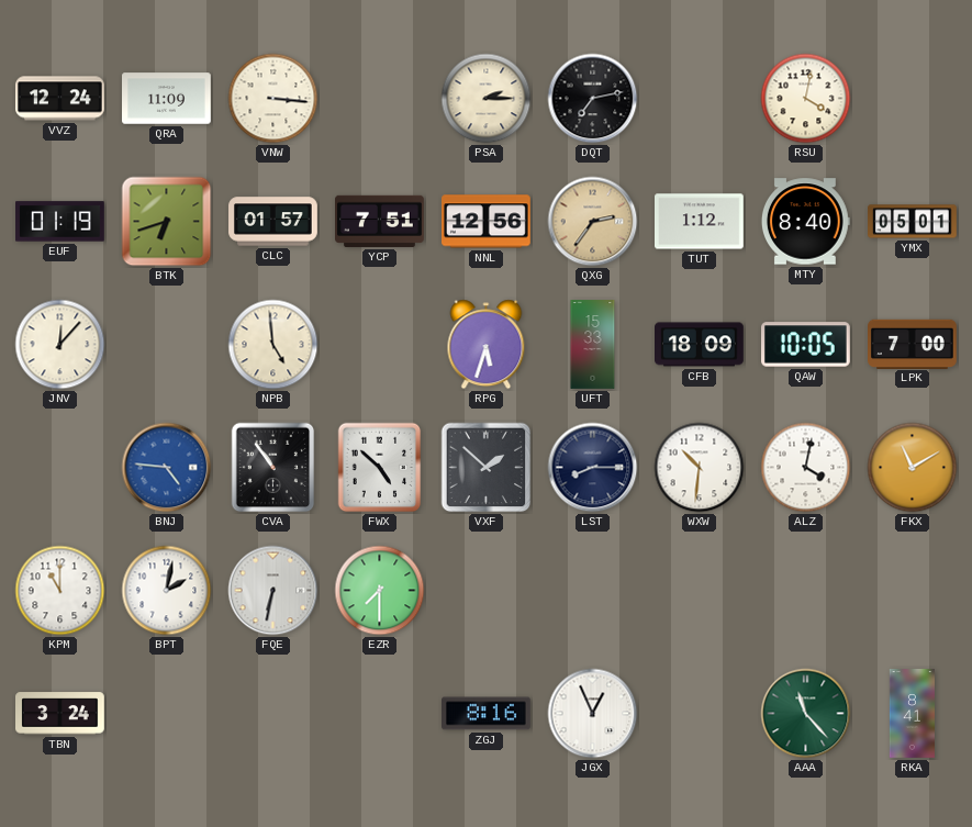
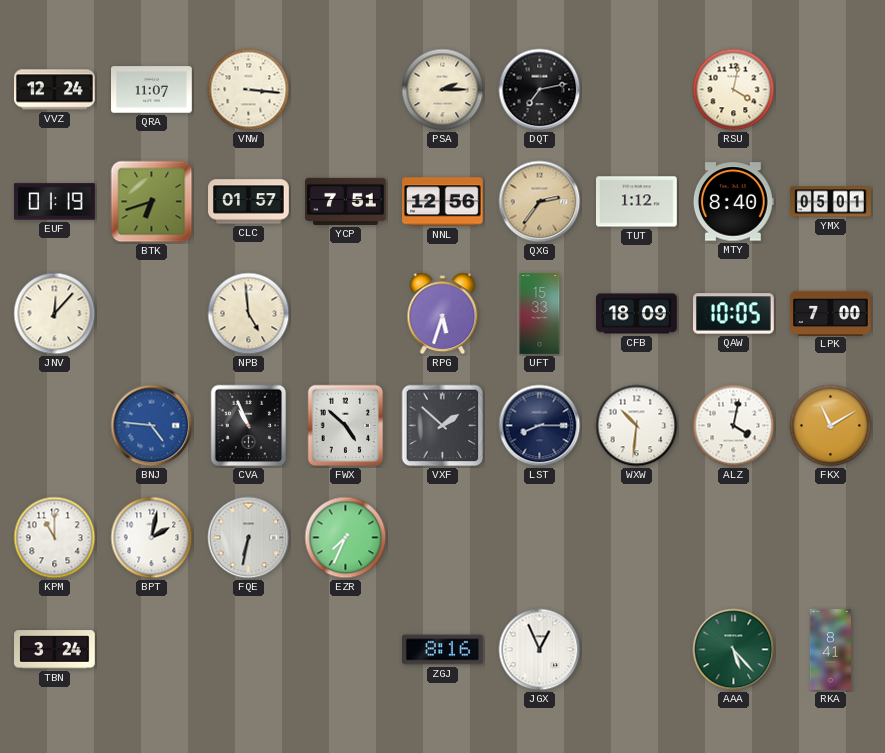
QRA: 11:09 -> 11:07
CVA: 10:54 -> 10:56
EZR: 7:30 -> 7:34
AAA: 11:23 -> 5:23
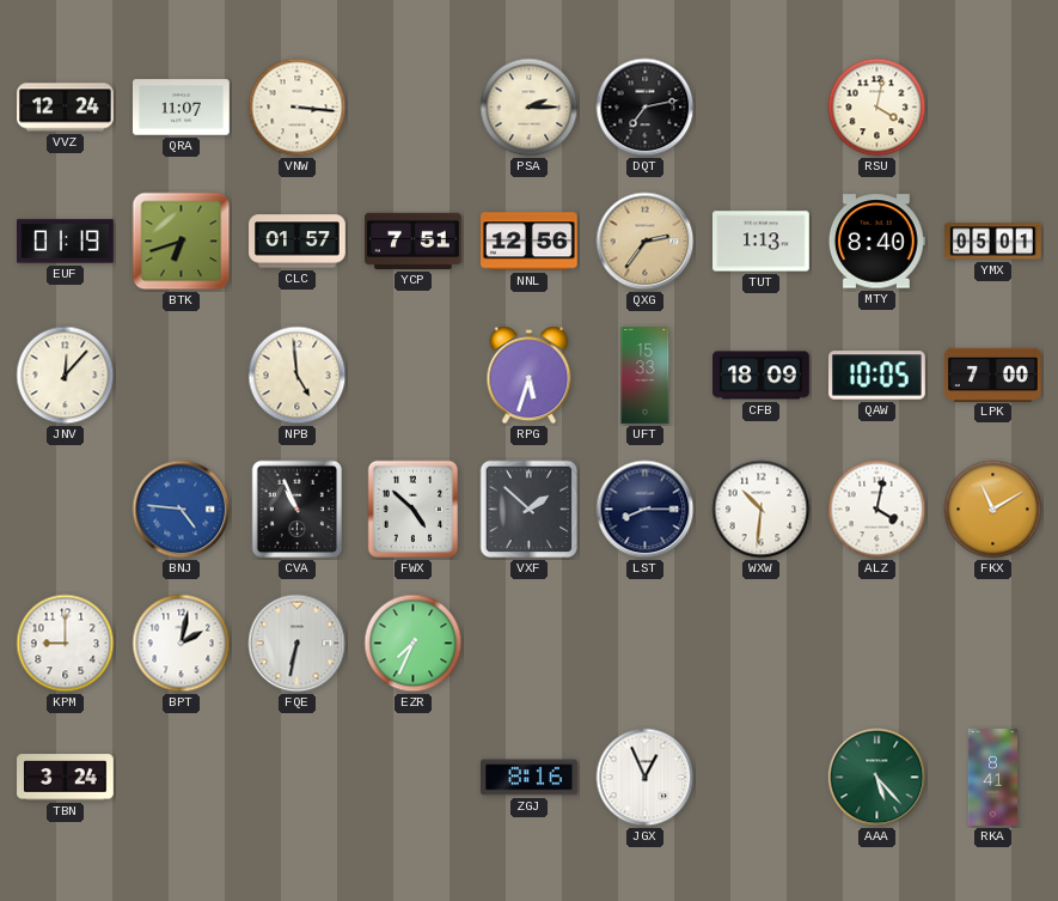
TUT: 1:12 -> 1:13
KPM: 11:00 -> 9:00
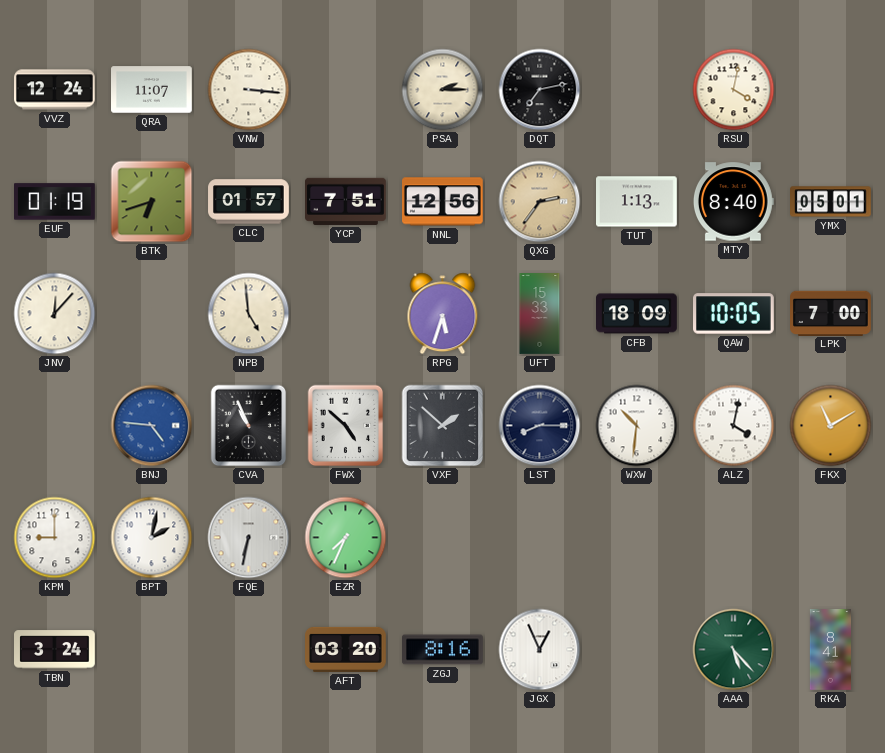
AFT: none -> 03:20
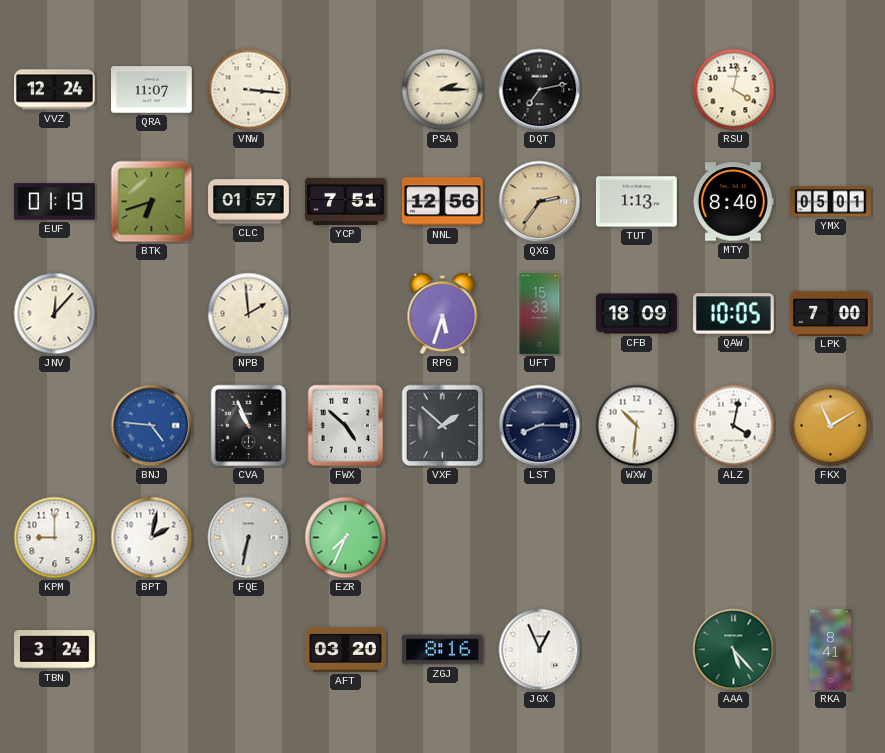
NPB: 4:59 -> 1:59
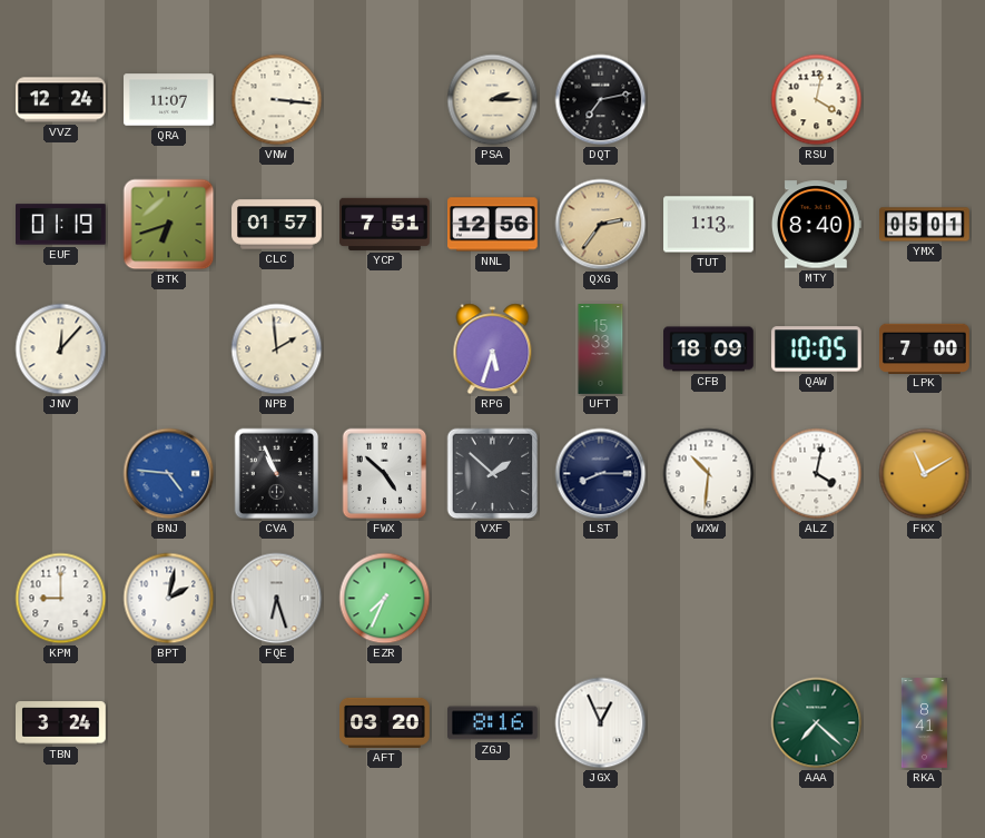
FQE: 6:32 -> 6:27
AAA: 5:23 -> 7:22
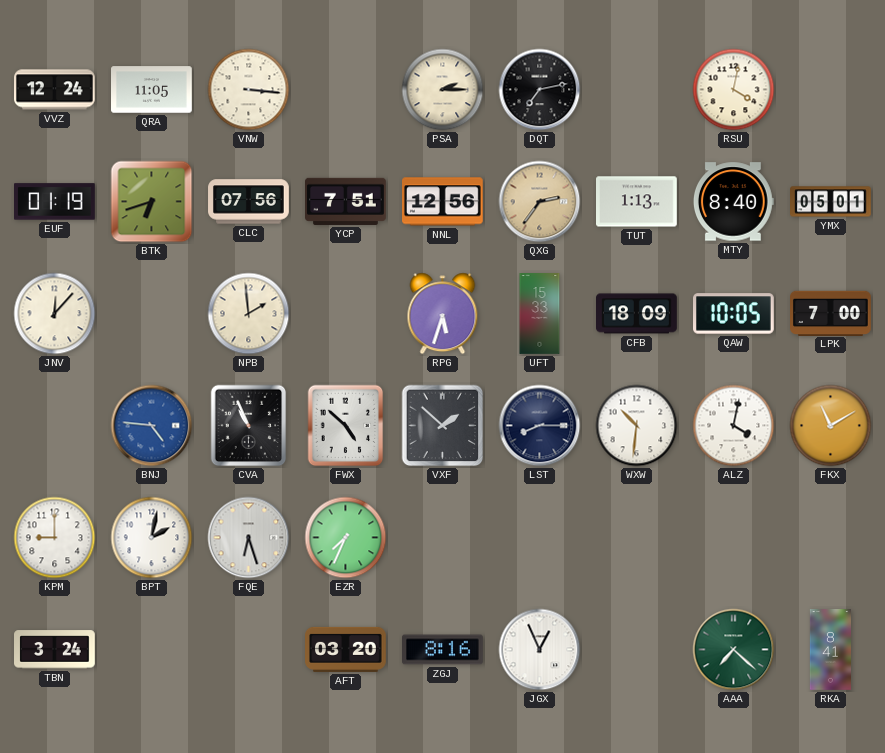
QRA: 11:07 -> 11:05
CLC: 01:57 -> 07:56
